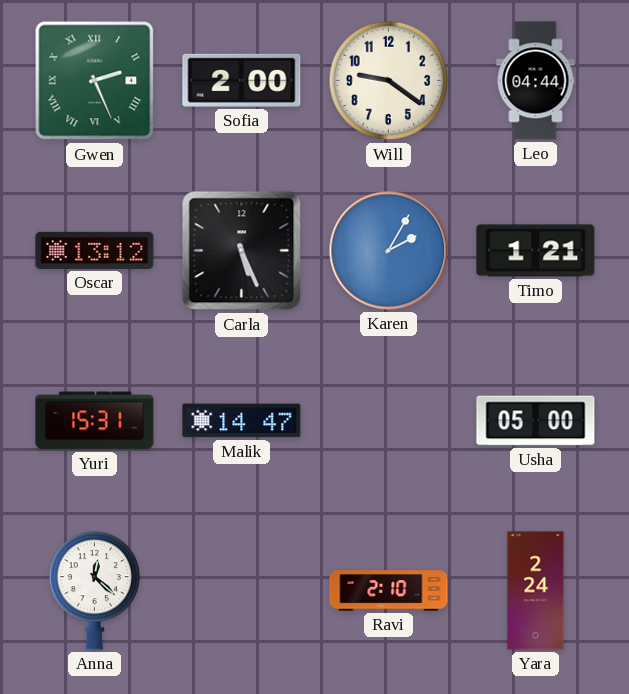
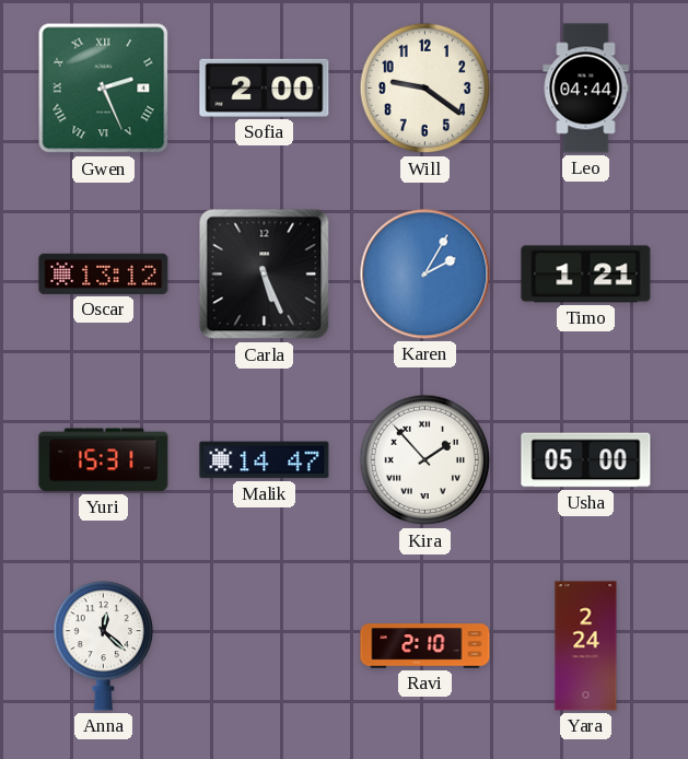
Kira: none -> 1:53
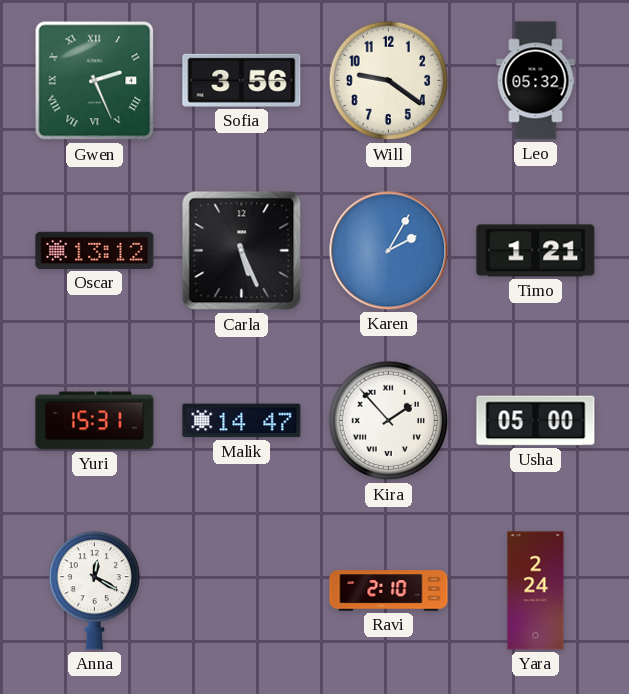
Sofia: 2:00 -> 3:56
Leo: 04:44 -> 05:32
Anna: 12:22 -> 12:20
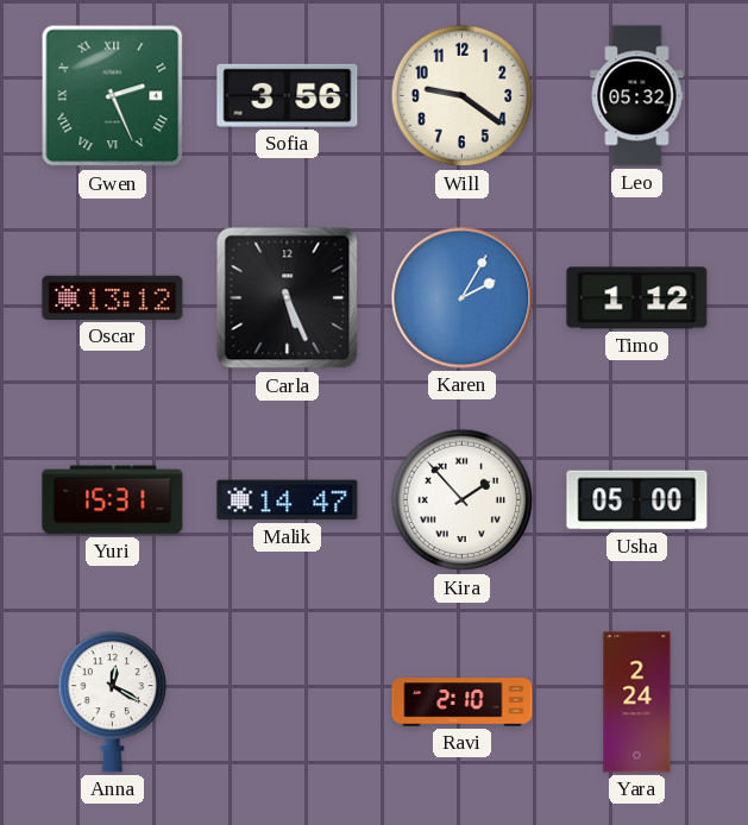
Timo: 1:21 -> 1:12
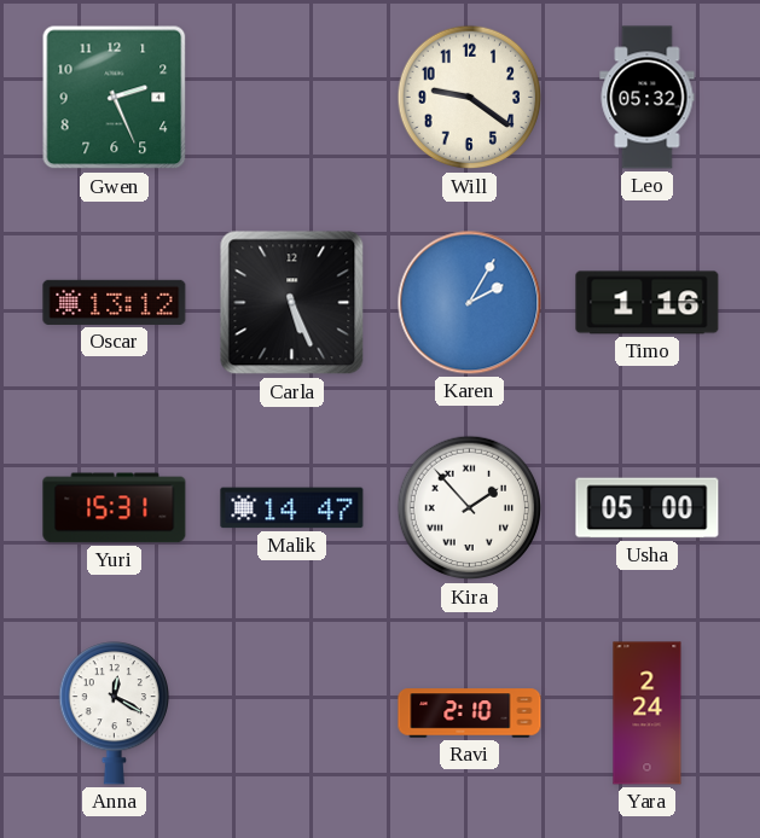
Gwen numerals: Roman -> Arabic
Sofia: 3:56 -> none
Timo: 1:12 -> 1:16
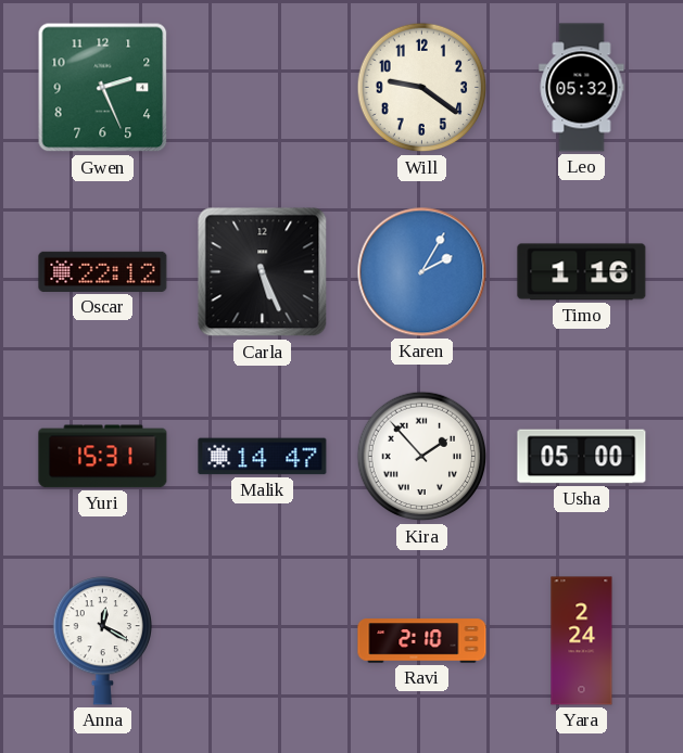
Oscar: 13:12 -> 22:12
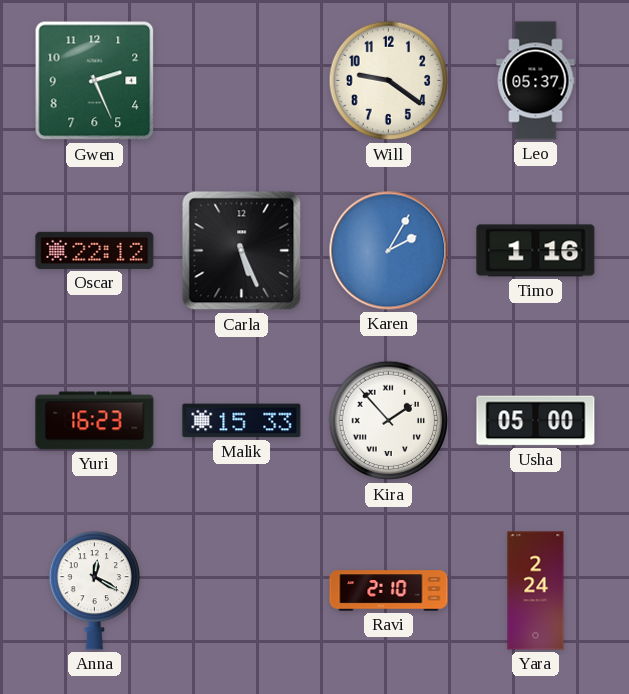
Leo: 05:32 -> 05:37
Yuri: 15:31 -> 16:23
Malik: 14:47 -> 15:33
